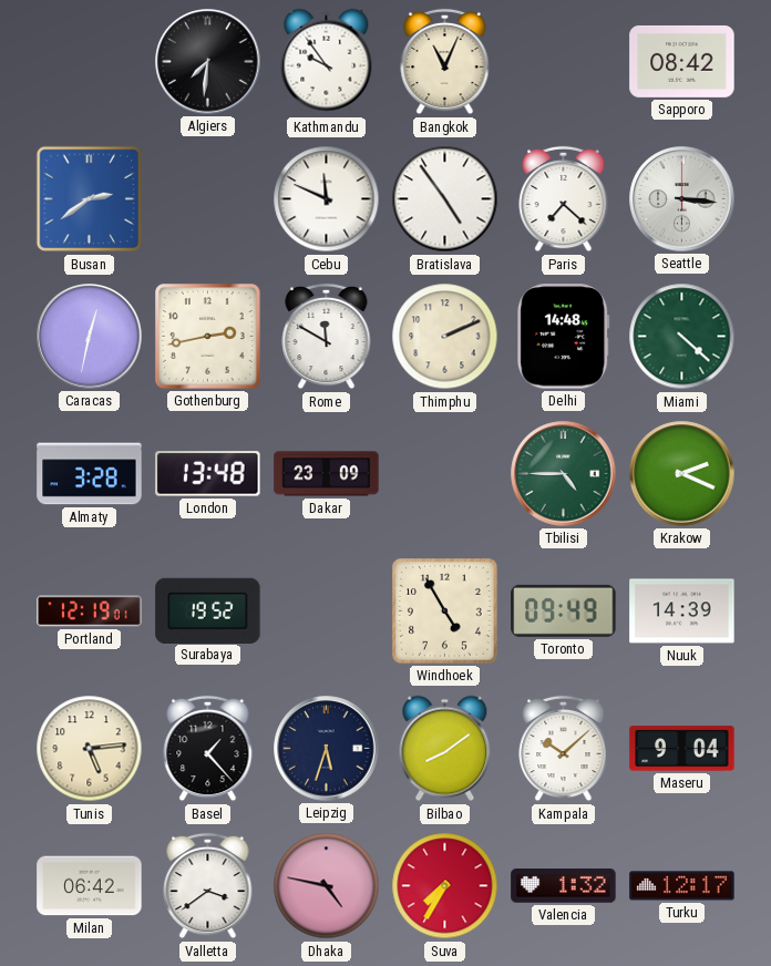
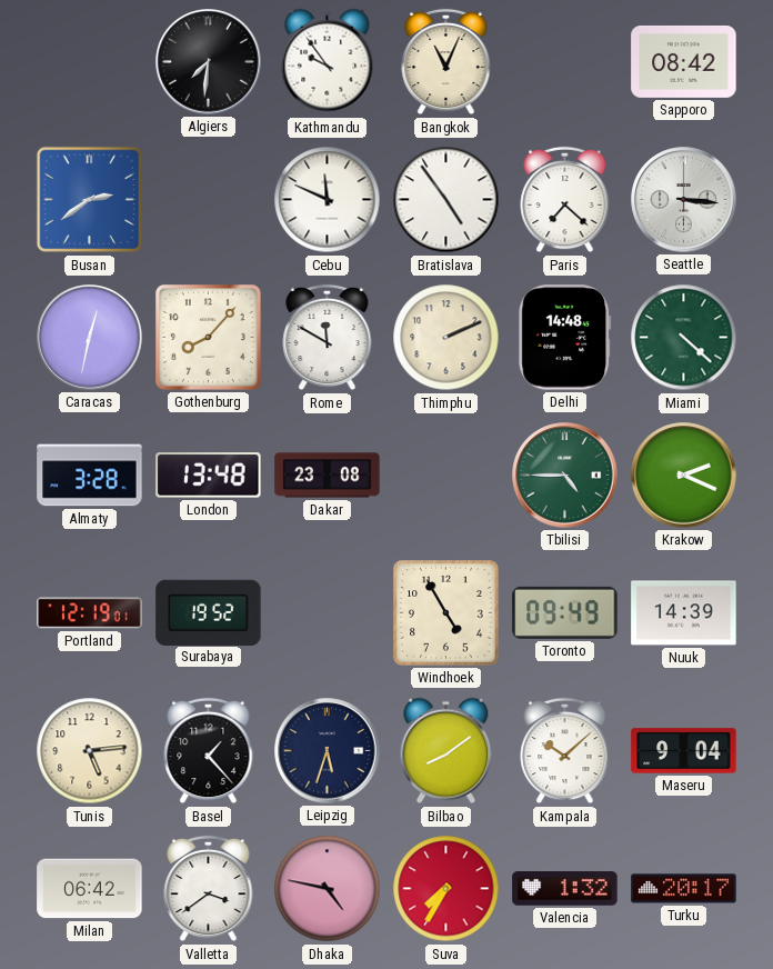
Gothenburg: 2:43 -> 8:07
Dakar: 23:09 -> 23:08
Turku: 12:17 -> 20:17
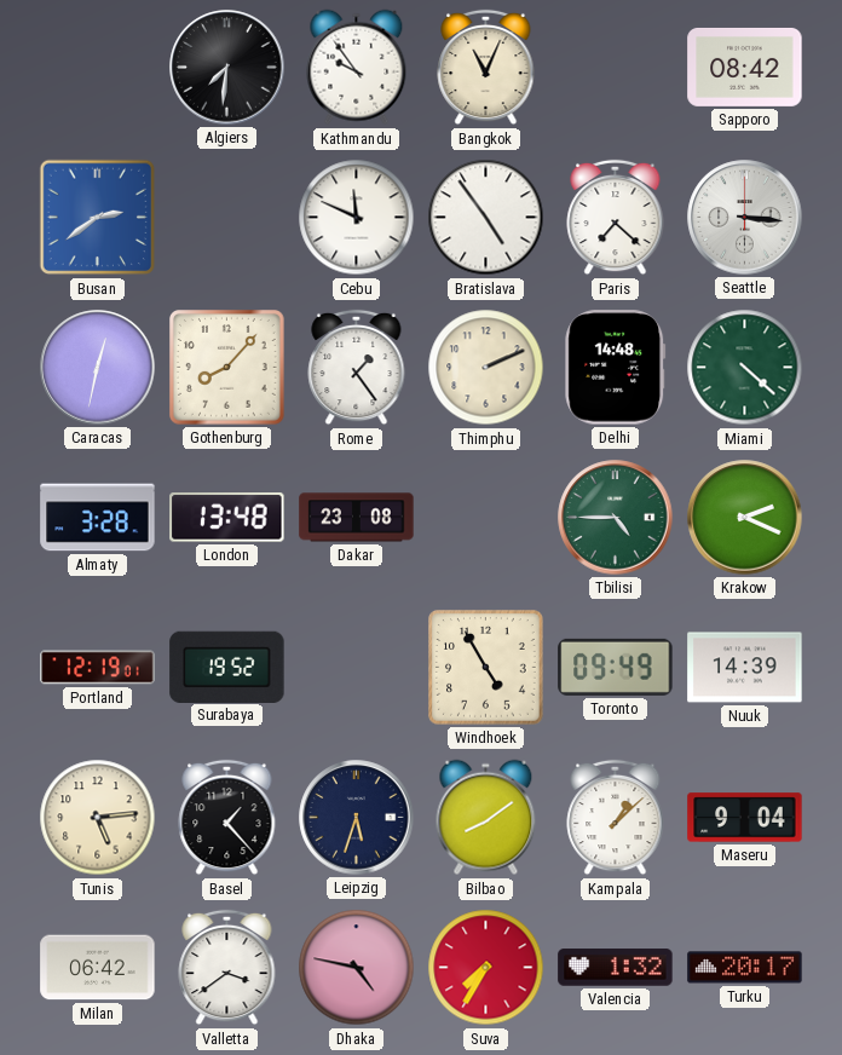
Rome: 11:50 -> 1:24
Kampala: 10:08 -> 1:08
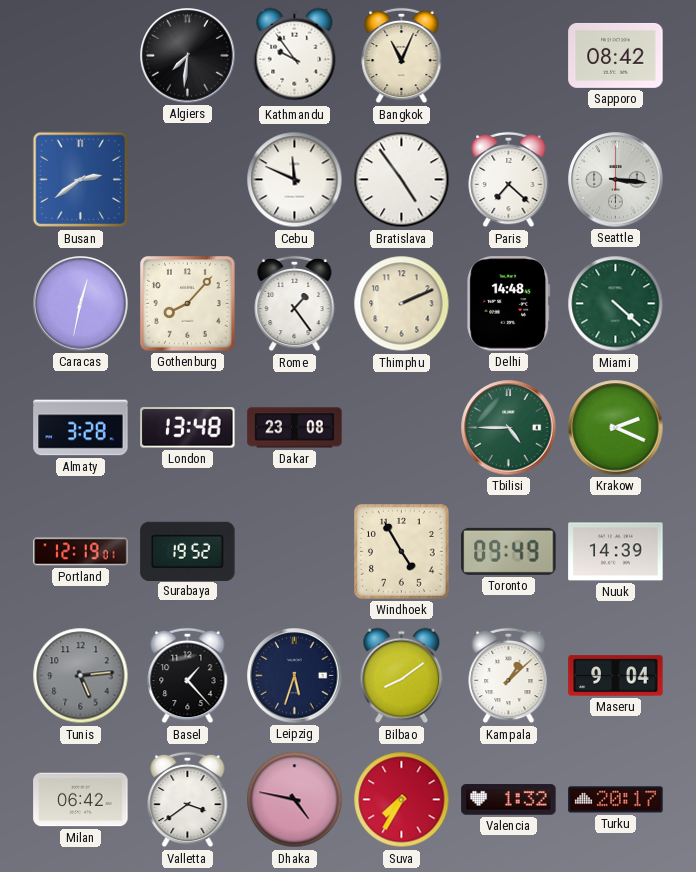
Tunis dial: cream -> grey
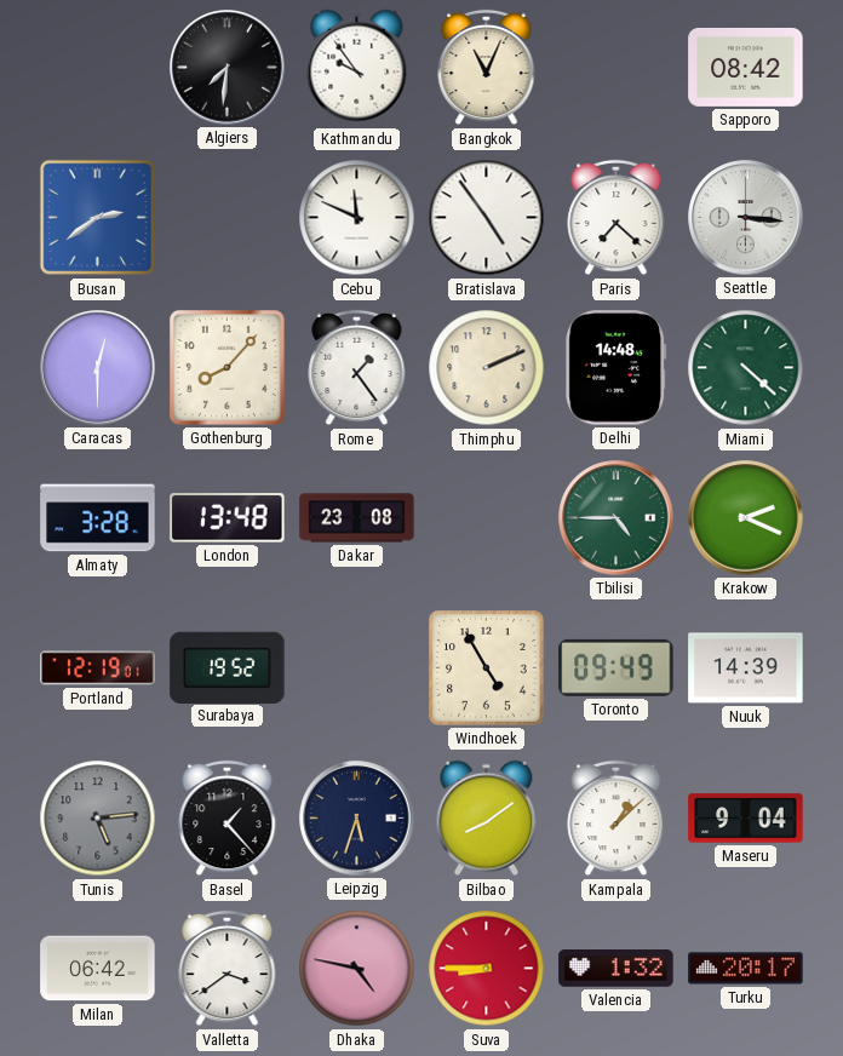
Caracas: 12:32 -> 12:30
Suva: 7:35 -> 8:45
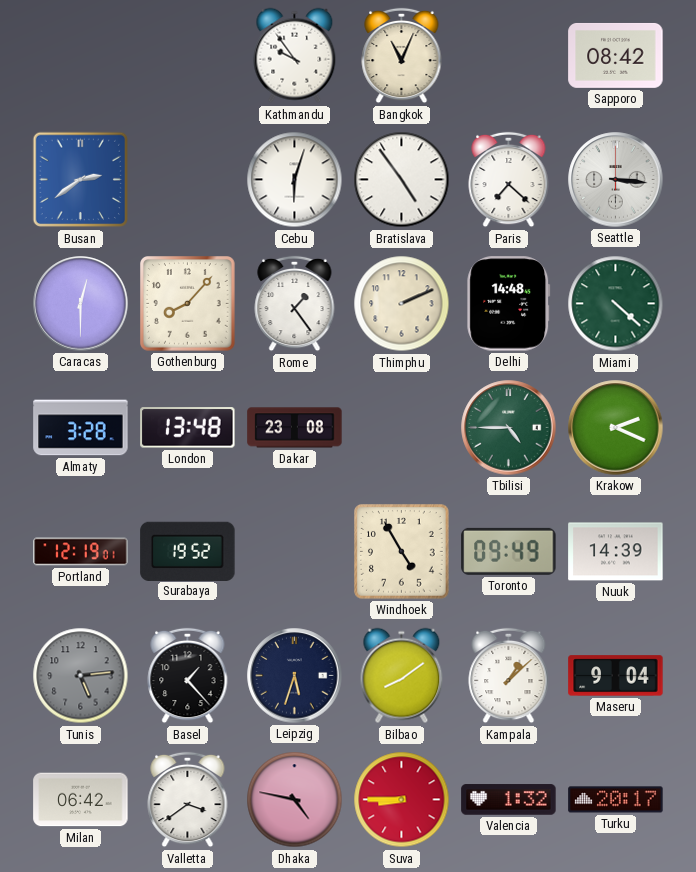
Algiers: 7:31 -> none
Cebu: 11:49 -> 6:03
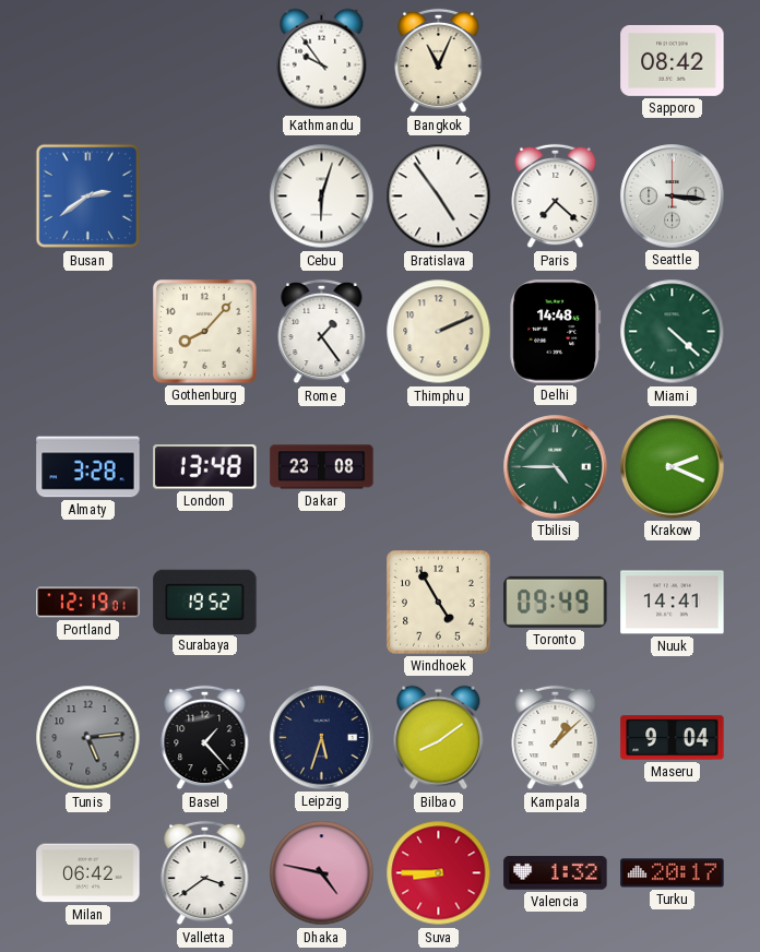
Caracas: 12:30 -> none
Nuuk: 14:39 -> 14:41
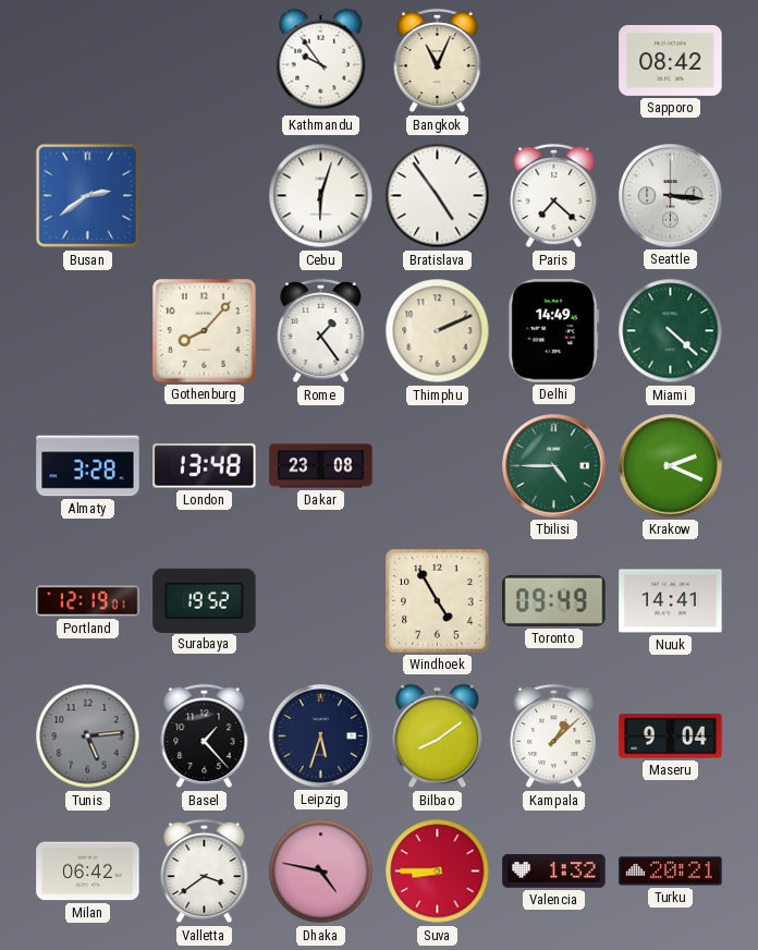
Delhi: 14:48 -> 14:49
Turku: 20:17 -> 20:21
